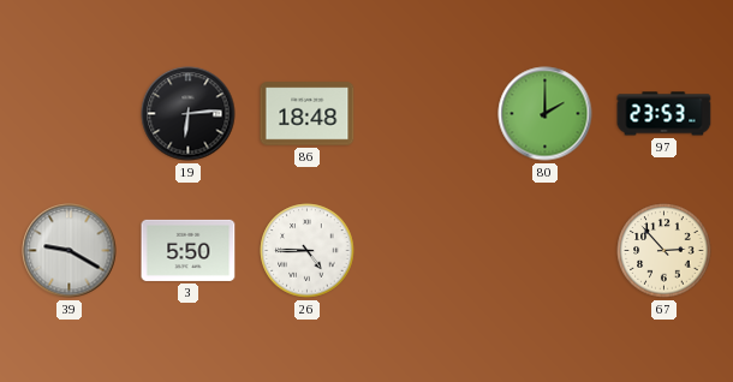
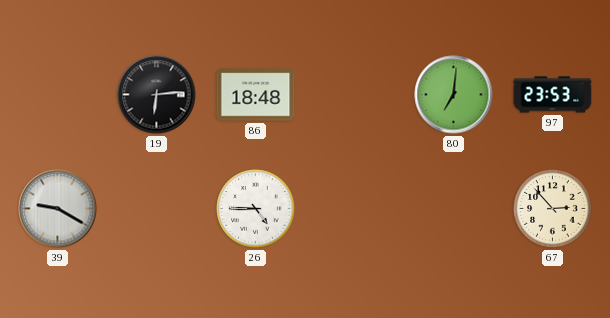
80: 2:00 -> 7:01
3: 5:50 -> none
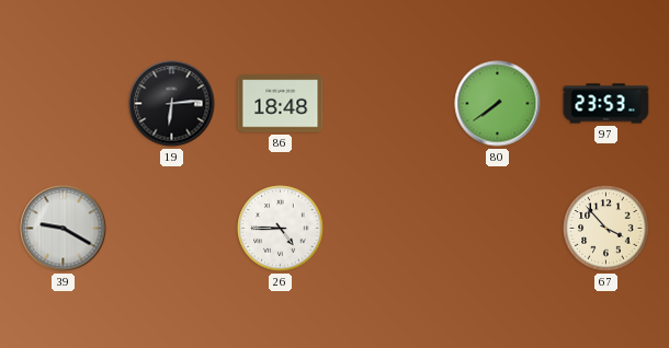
80: 7:01 -> 7:39
67: 2:53 -> 3:53
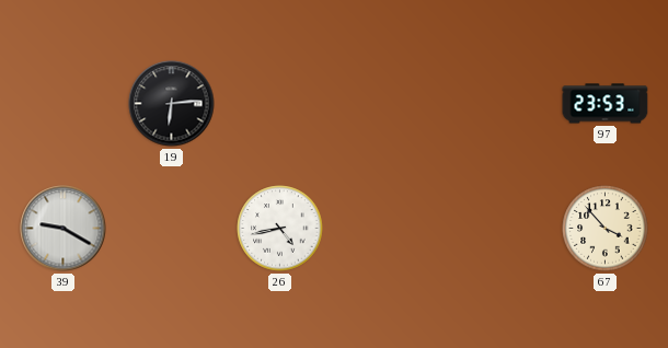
86: 18:48 -> none
80: 7:39 -> none
26: 4:45 -> 4:43
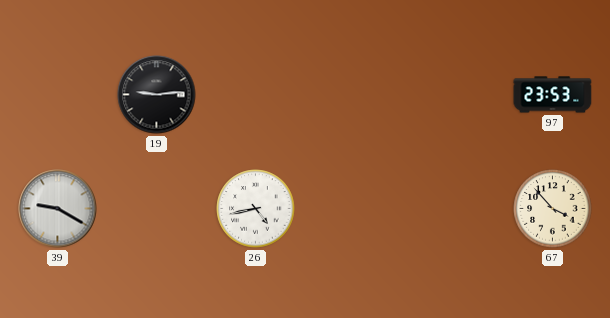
19: 6:14 -> 9:14
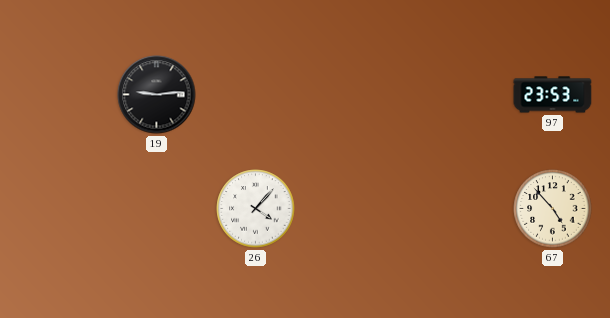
39: 9:20 -> none
26: 4:43 -> 4:07
67: 3:53 -> 4:53
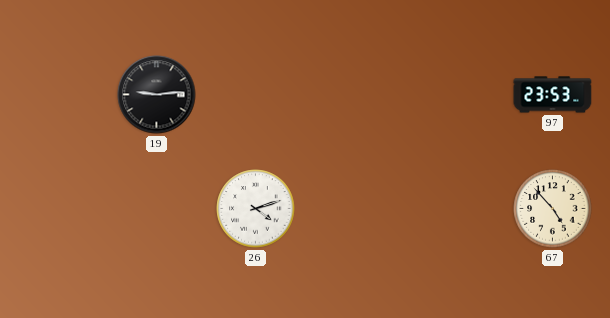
26: 4:07 -> 4:12
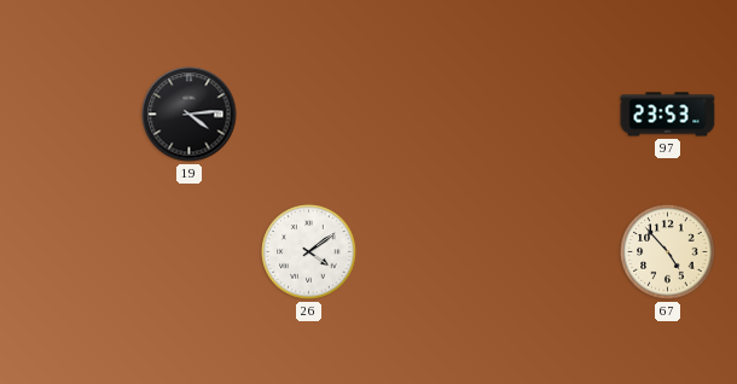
19: 9:14 -> 4:14
26: 4:12 -> 4:09
